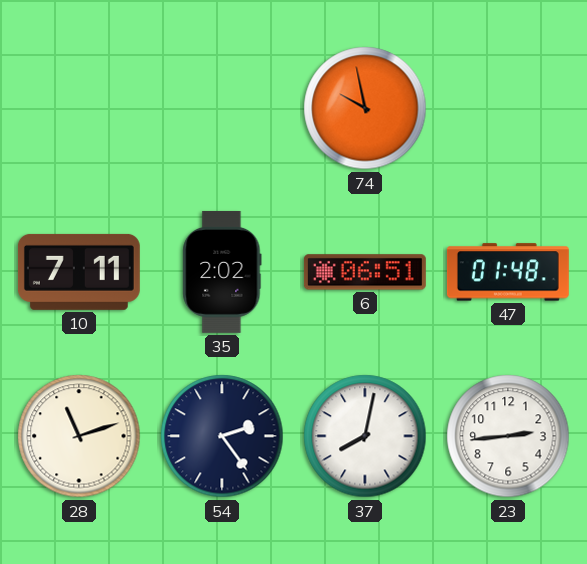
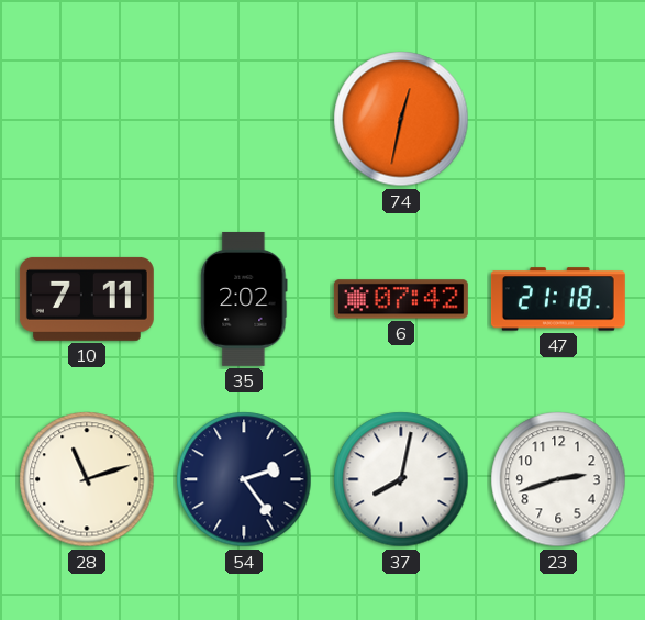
74: 9:58 -> 12:32
6: 06:51 -> 07:42
47: 01:48 -> 21:18
23: 2:44 -> 2:42
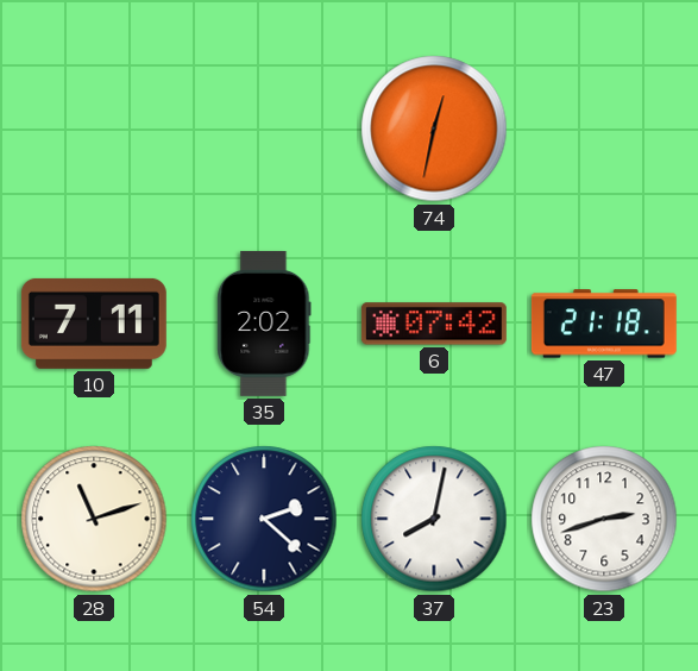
54: 2:24 -> 2:22
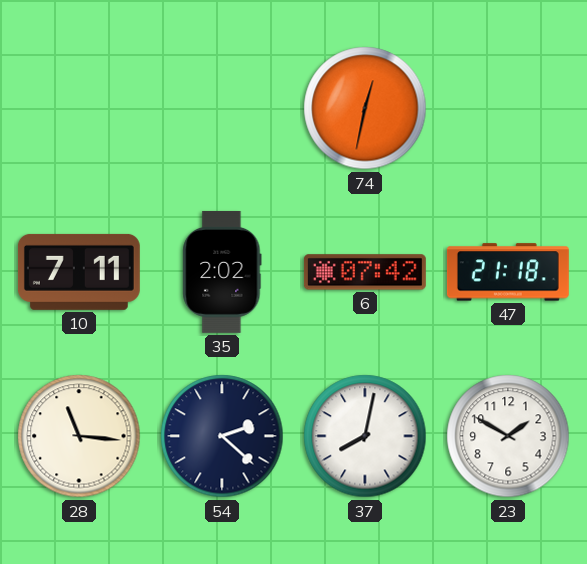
28: 11:12 -> 11:16
23: 2:42 -> 1:50
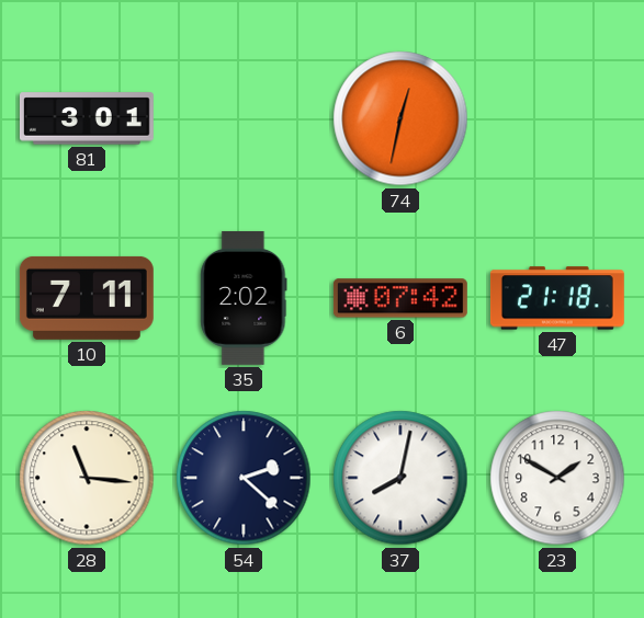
81: none -> 3:01
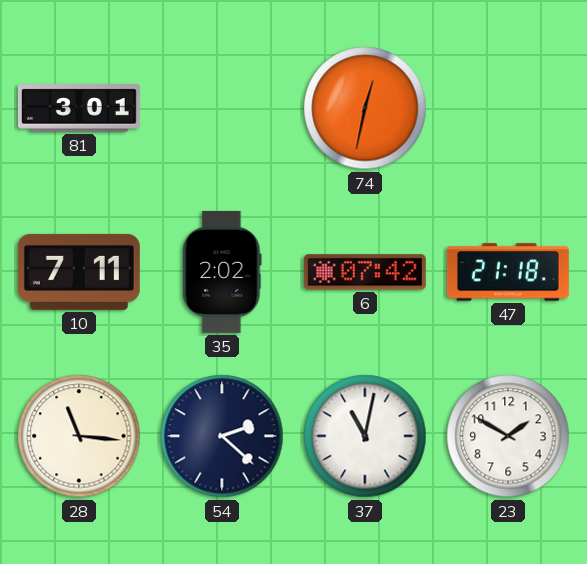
37: 8:02 -> 11:02
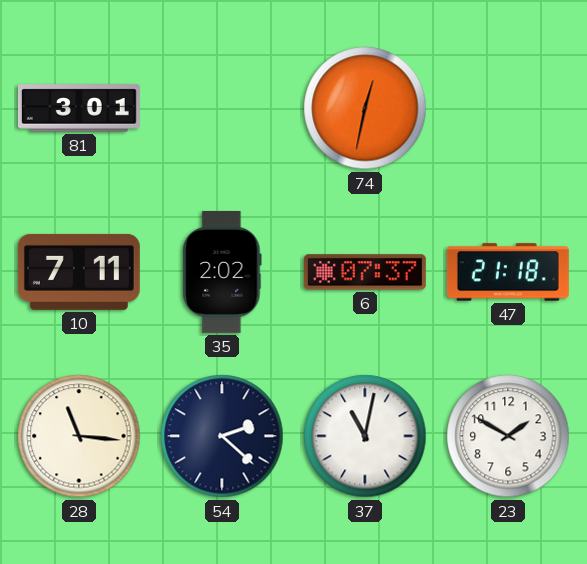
6: 07:42 -> 07:37
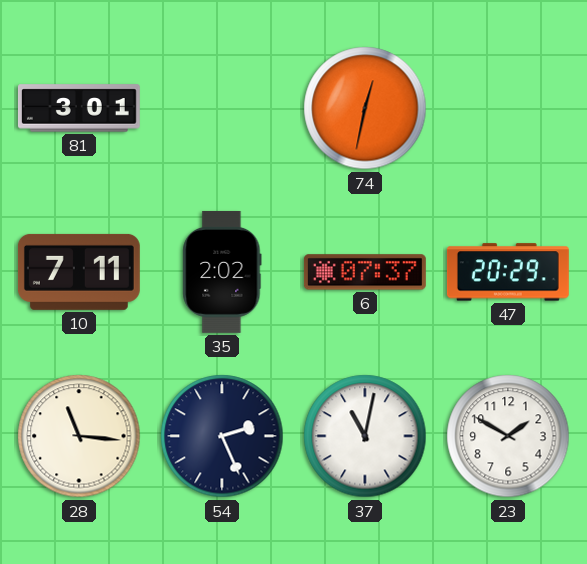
47: 21:18 -> 20:29
54: 2:22 -> 2:26
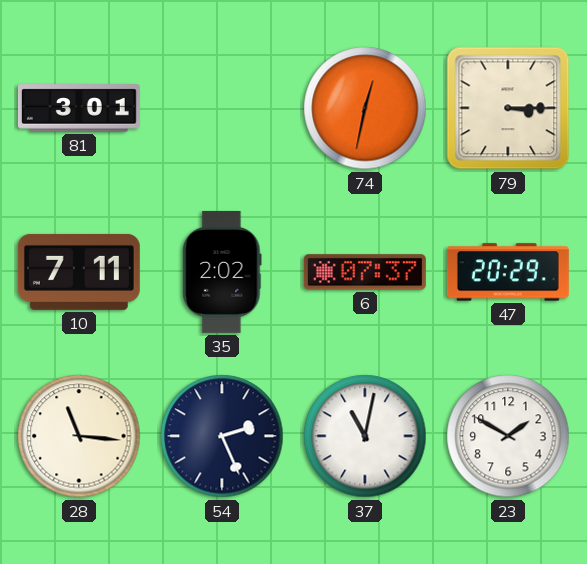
79: none -> 3:15
